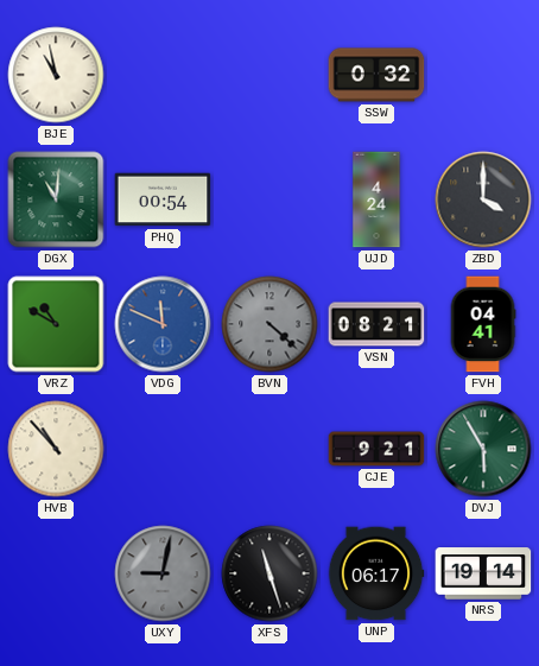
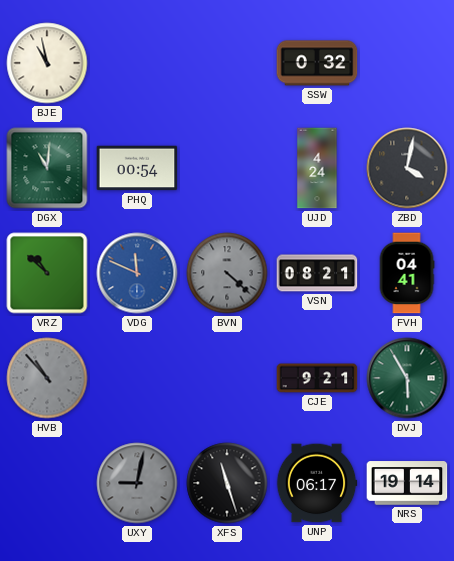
ZBD: 4:00 -> 4:02
VRZ: 10:50 -> 10:52
HVB dial: cream -> grey
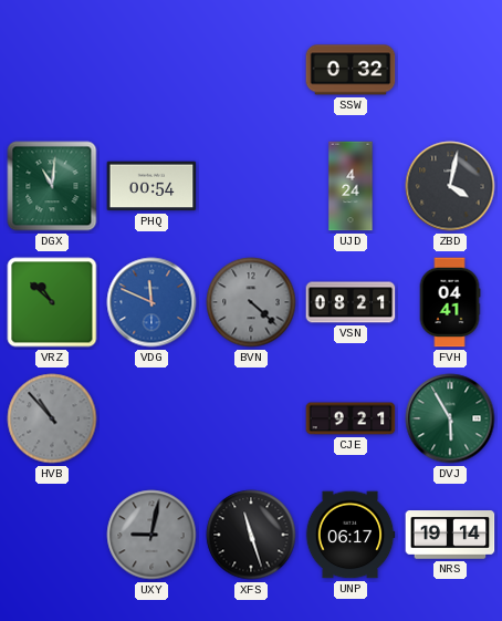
BJE: 10:58 -> none
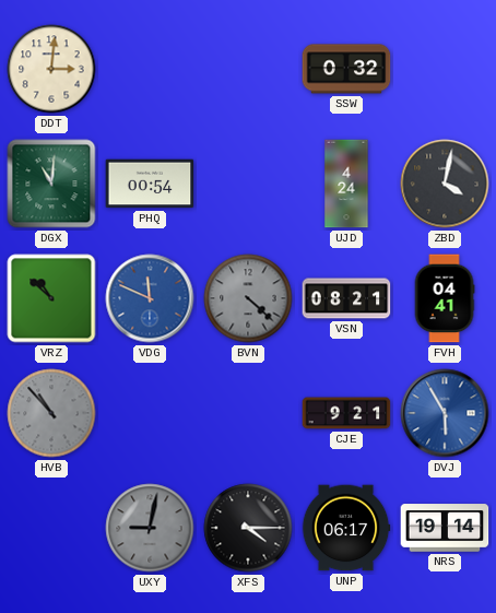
DDT: none -> 3:01
DVJ dial: green -> blue
XFS: 11:27 -> 4:15
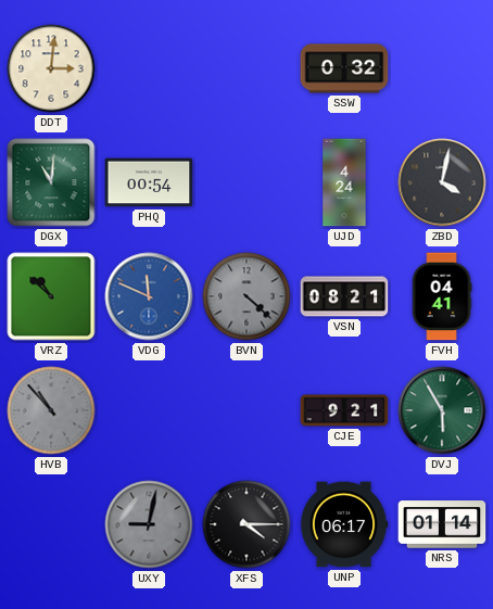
DVJ dial: blue -> green
NRS: 19:14 -> 01:14
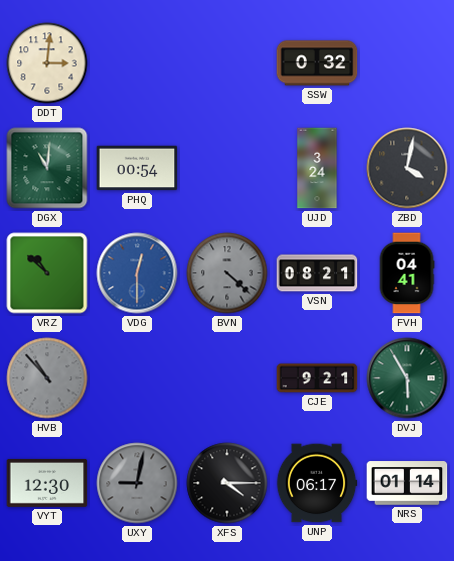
UJD: 4:24 -> 3:24
VDG: 11:49 -> 12:30
VYT: none -> 12:30
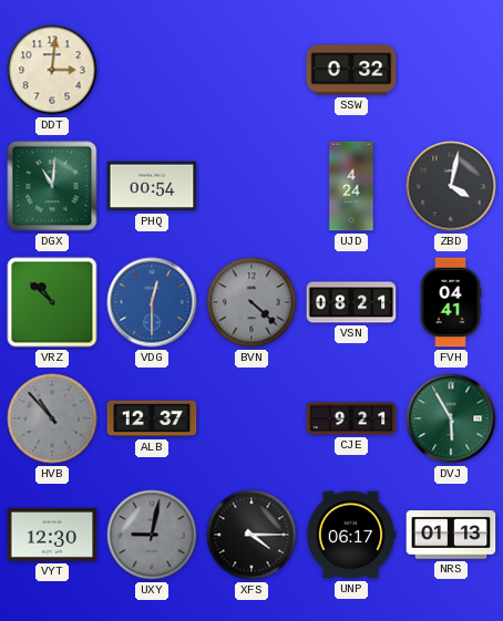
UJD: 3:24 -> 4:24
ALB: none -> 12:37
NRS: 01:14 -> 01:13
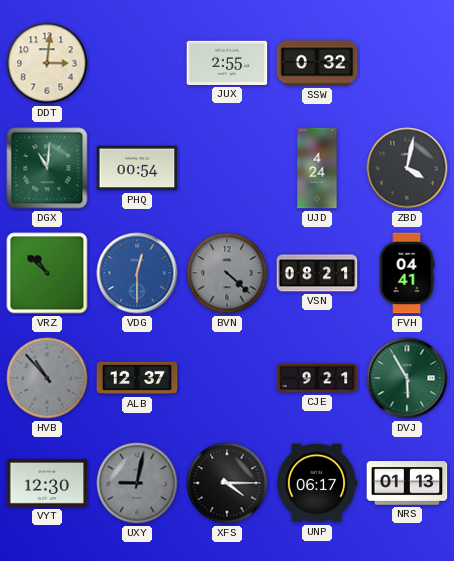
JUX: none -> 2:55
